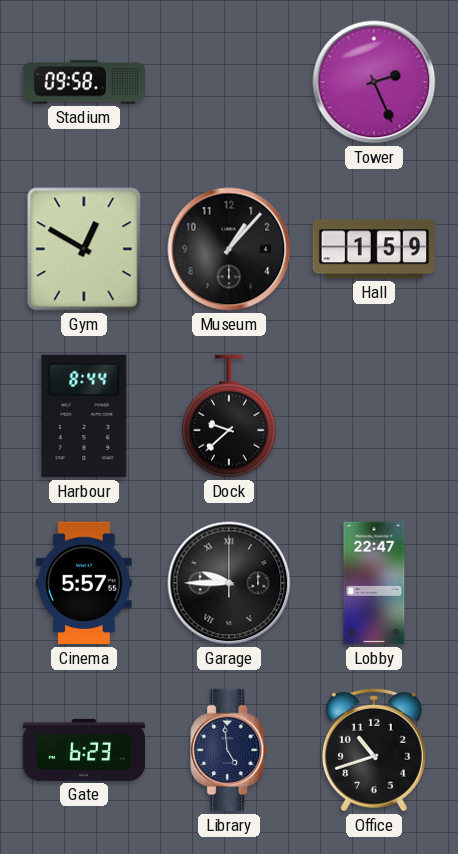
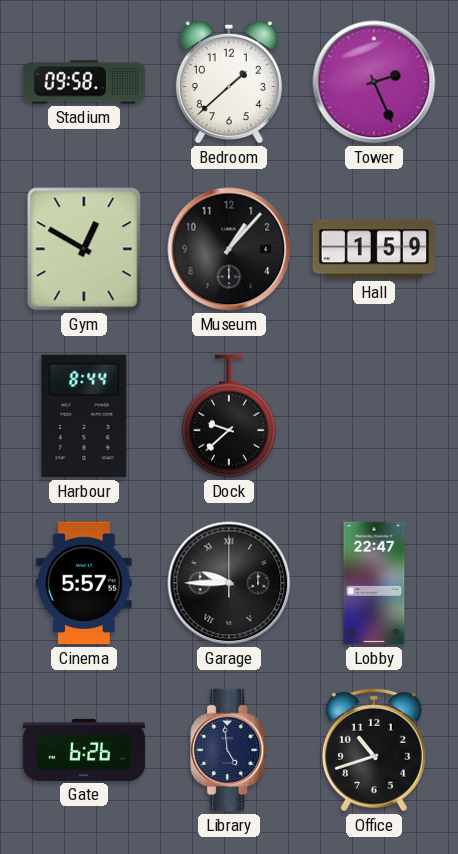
Bedroom: none -> 1:38
Gate: 6:23 -> 6:26
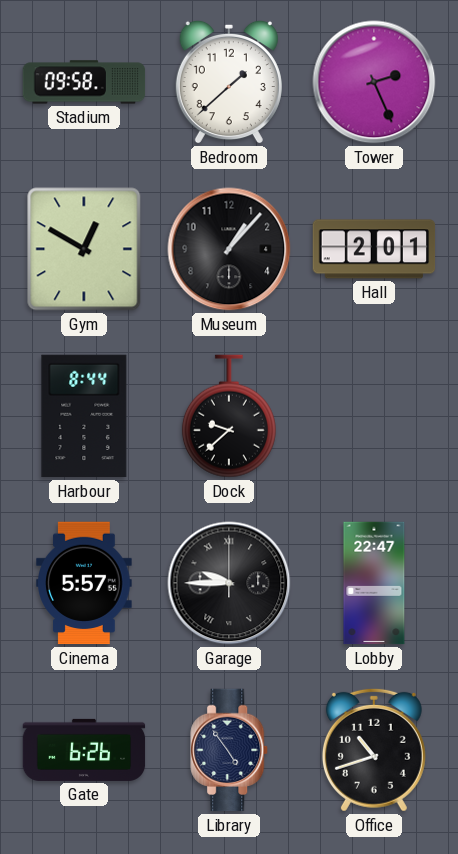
Hall: 1:59 -> 2:01
Library: 4:59 -> 4:54
